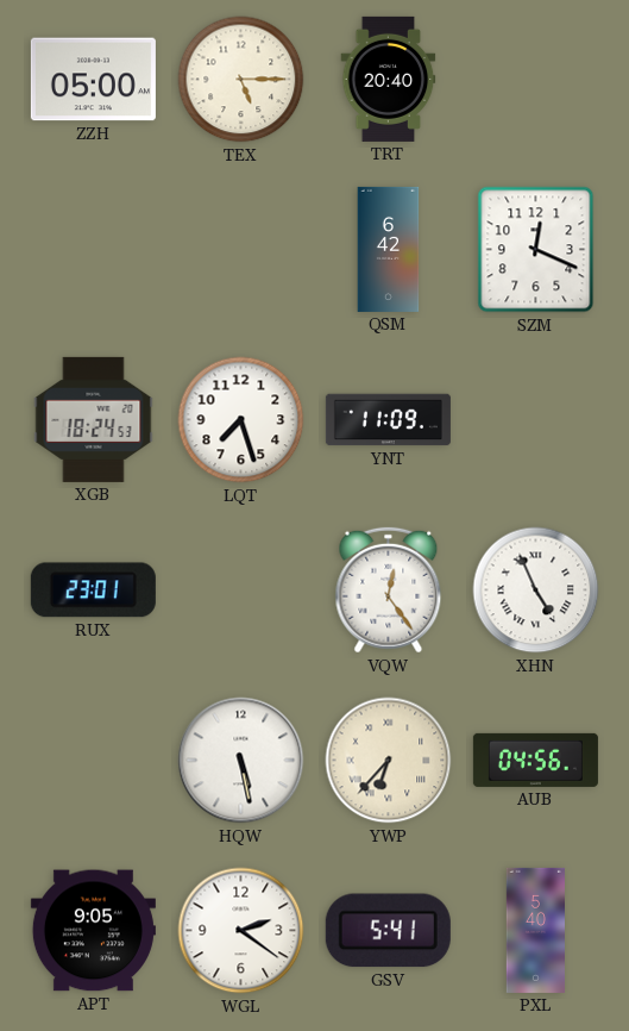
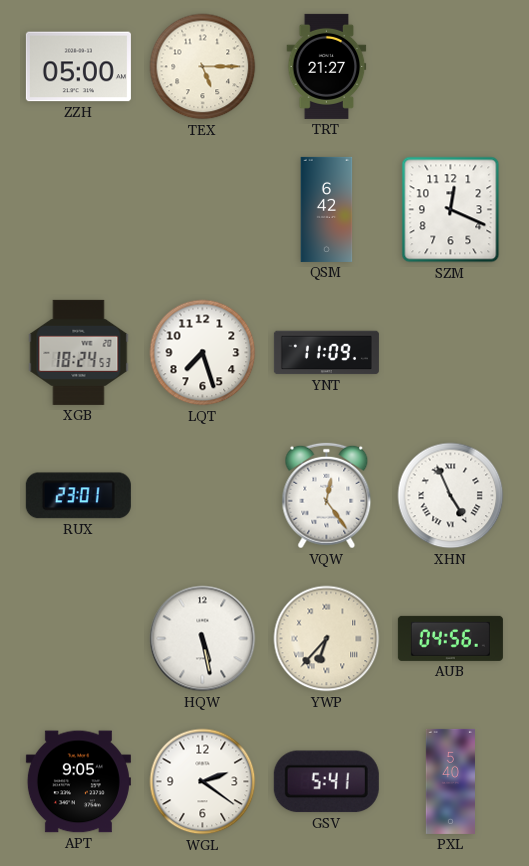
TRT: 20:40 -> 21:27
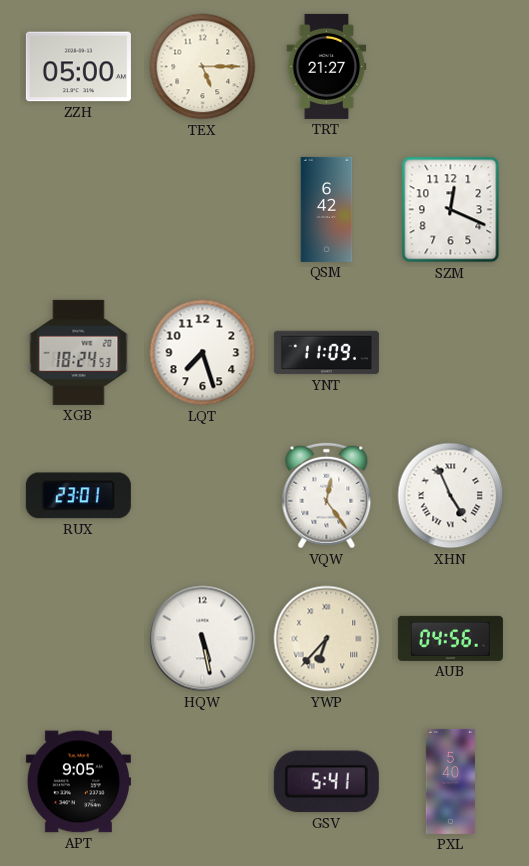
WGL: 2:21 -> none
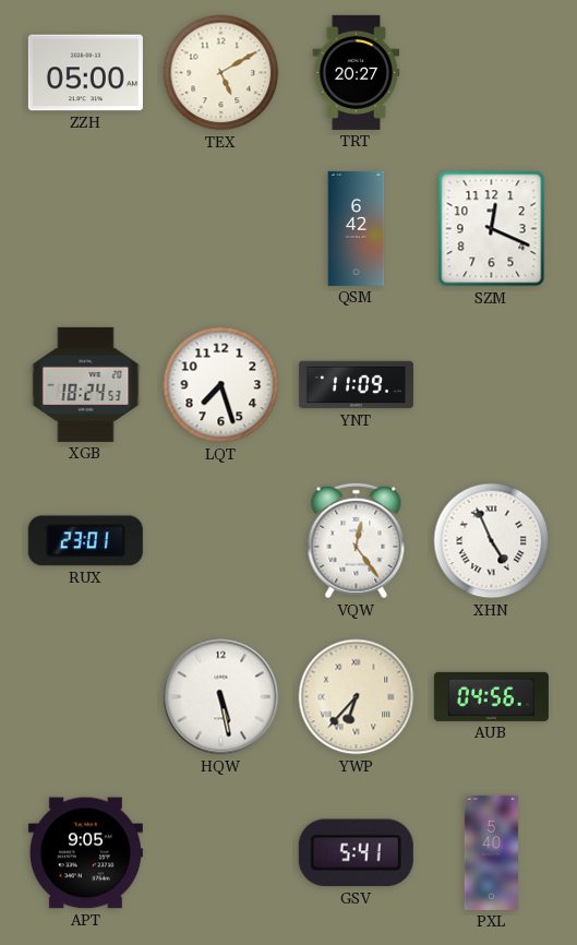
TEX: 5:15 -> 5:10
TRT: 21:27 -> 20:27
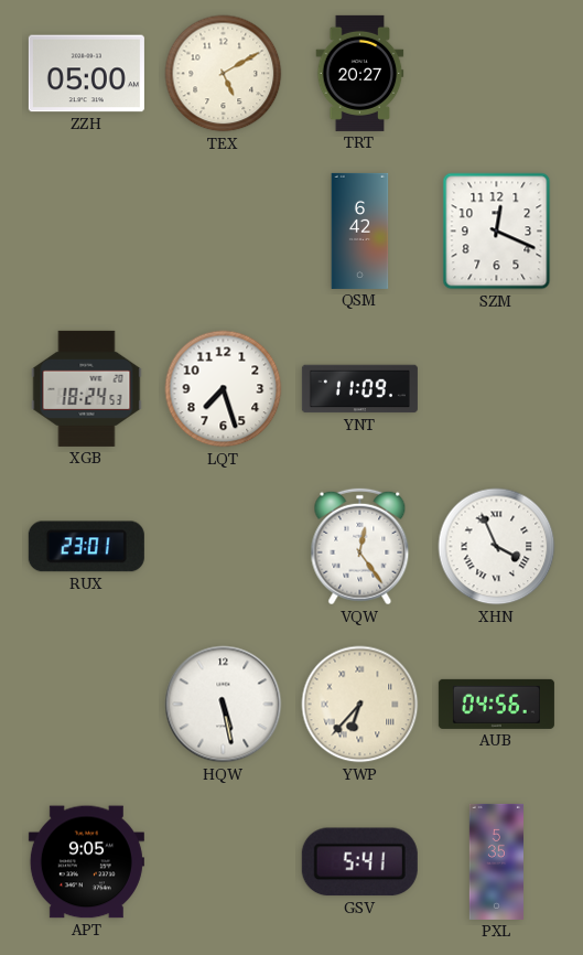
XHN: 4:56 -> 3:56
PXL: 5:40 -> 5:35
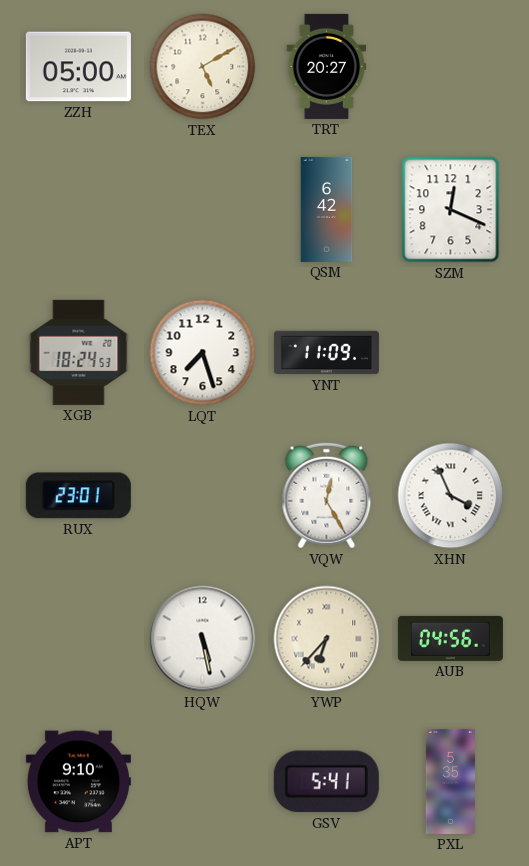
VQW: 12:24 -> 12:25
APT: 9:05 -> 9:10
